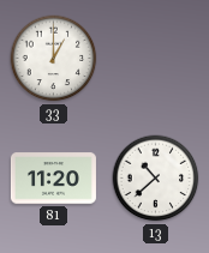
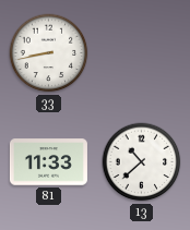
33: 1:00 -> 8:43
81: 11:20 -> 11:33
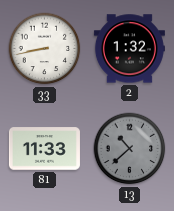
2: none -> 1:32
13 dial: white -> grey
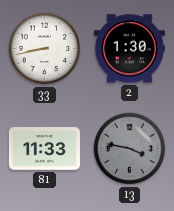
2: 1:32 -> 1:30
13: 10:38 -> 3:47
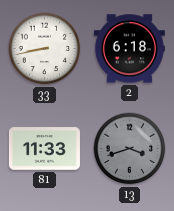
2: 1:30 -> 6:18
13: 3:47 -> 3:42
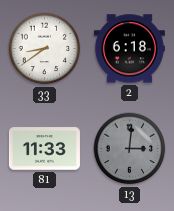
33: 8:43 -> 8:39
13: 3:42 -> 3:01
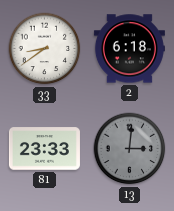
81: 11:33 -> 23:33
